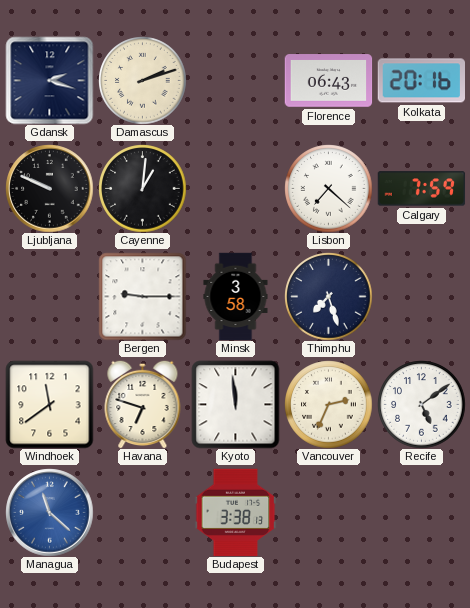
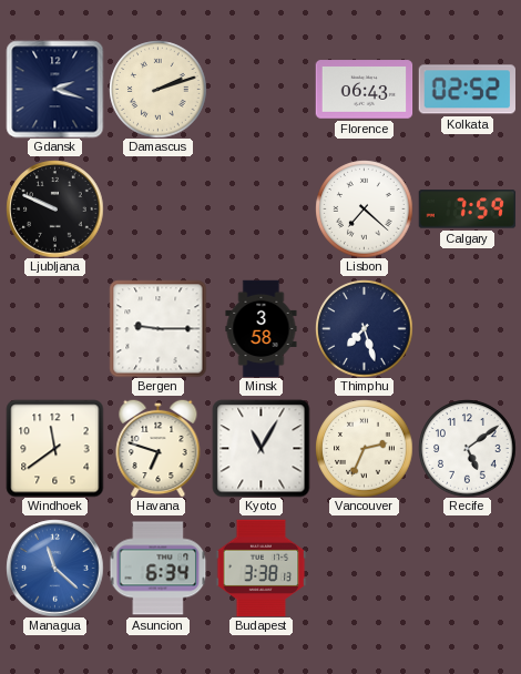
Kolkata: 20:16 -> 02:52
Cayenne: 1:01 -> none
Kyoto: 11:59 -> 11:05
Asuncion: none -> 6:34
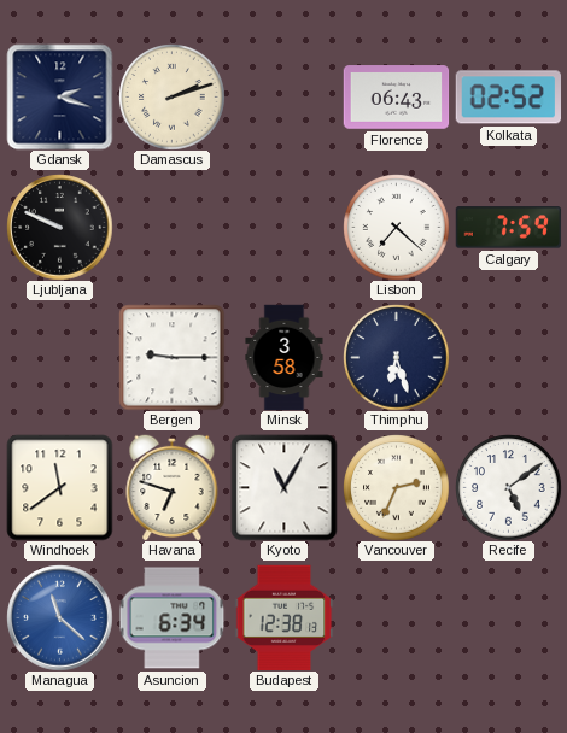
Thimphu: 7:27 -> 6:27
Budapest: 3:38 -> 12:38
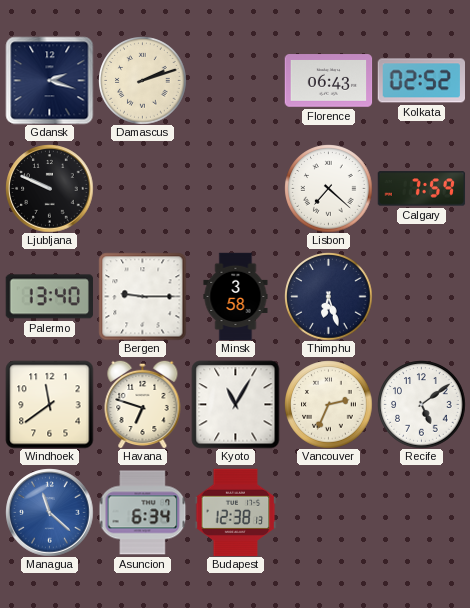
Palermo: none -> 13:40
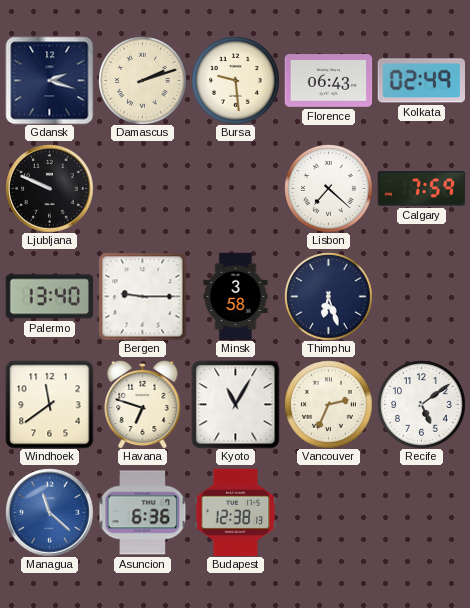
Bursa: none -> 9:29
Kolkata: 02:52 -> 02:49
Asuncion: 6:34 -> 6:36
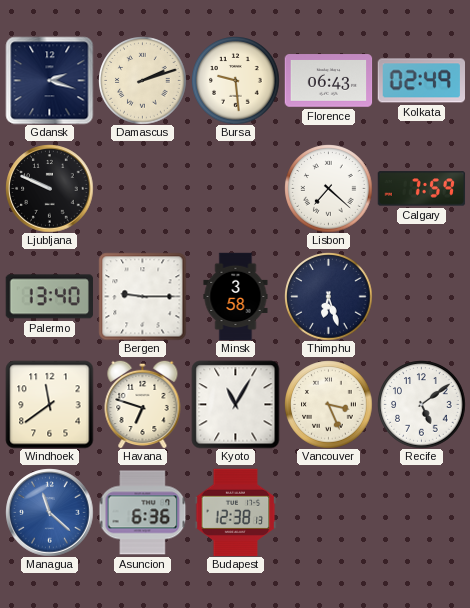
Vancouver: 2:34 -> 3:26
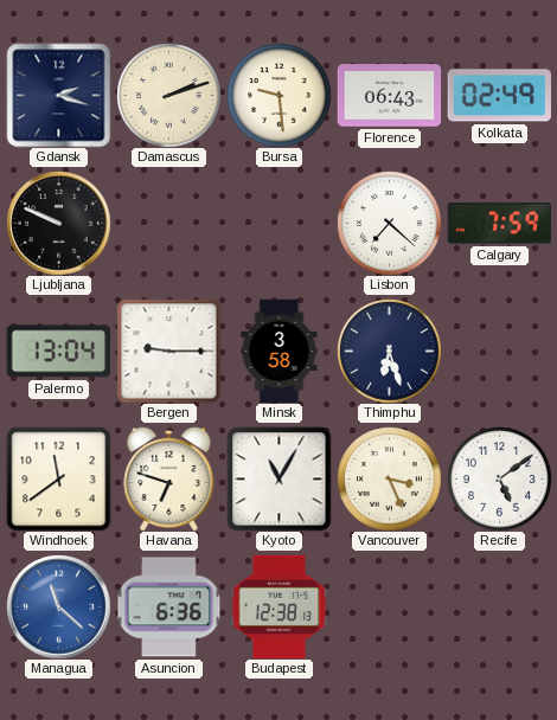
Palermo: 13:40 -> 13:04
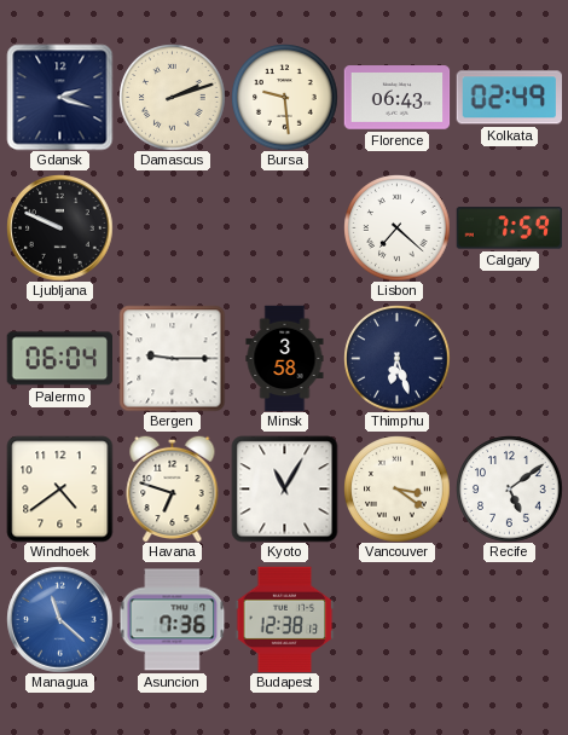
Palermo: 13:04 -> 06:04
Windhoek: 11:39 -> 4:39
Vancouver: 3:26 -> 3:21
Asuncion: 6:36 -> 7:36
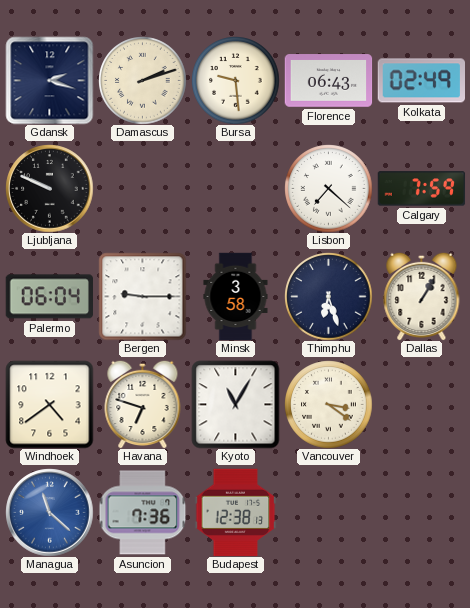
Dallas: none -> 1:05
Recife: 5:09 -> none
